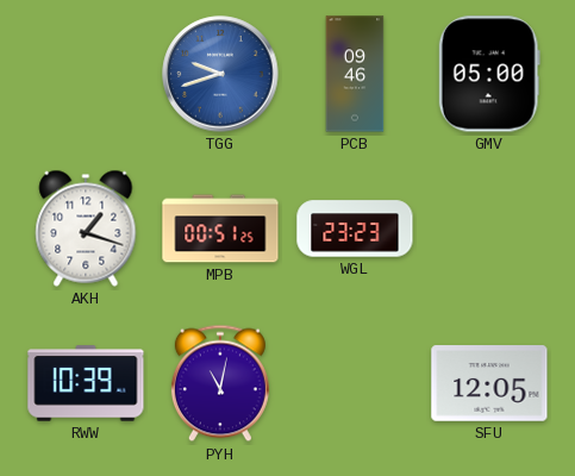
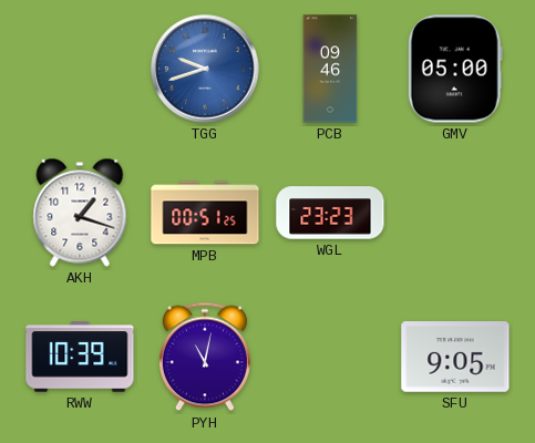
SFU: 12:05 -> 9:05
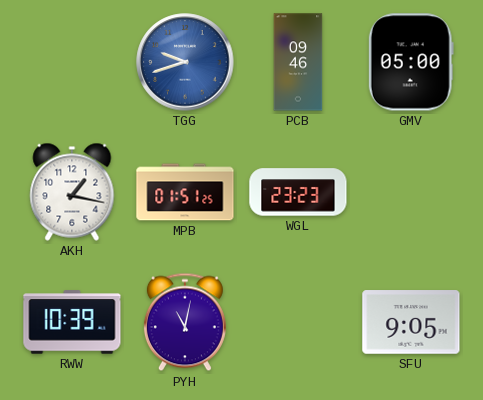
AKH: 1:18 -> 1:17
MPB: 00:51 -> 01:51
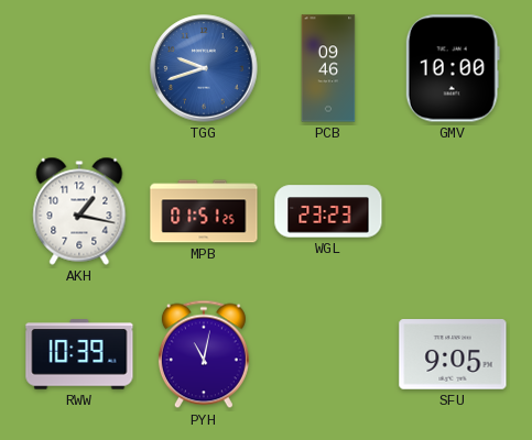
GMV: 05:00 -> 10:00
